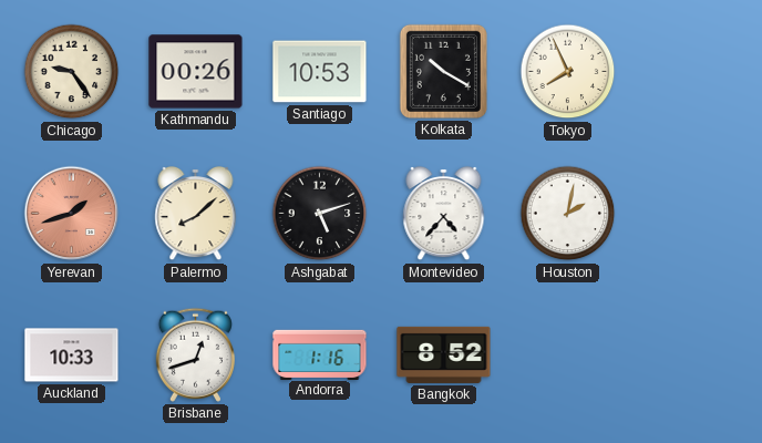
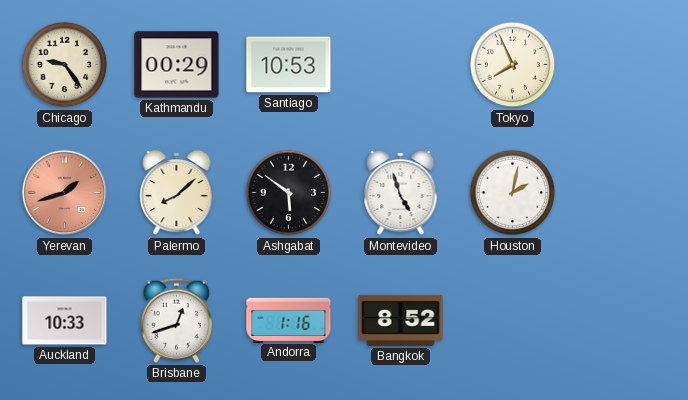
Kathmandu: 00:26 -> 00:29
Kolkata: 10:20 -> none
Ashgabat: 5:12 -> 5:51
Montevideo: 4:37 -> 4:57
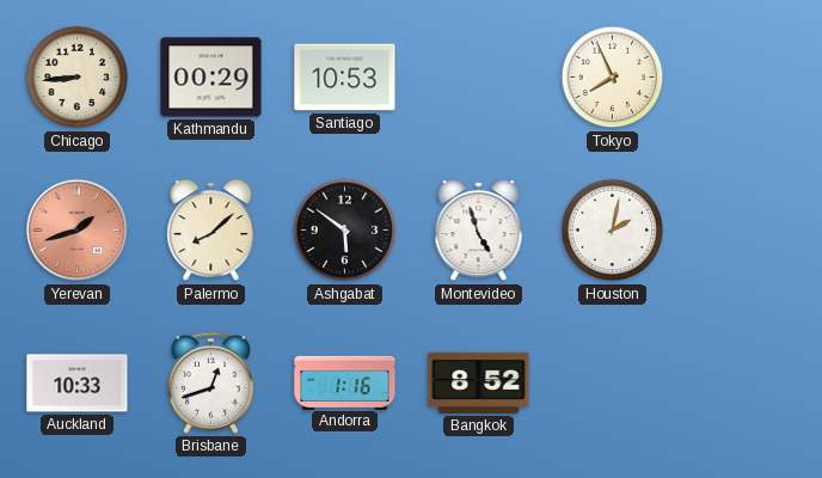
Chicago: 9:24 -> 8:44
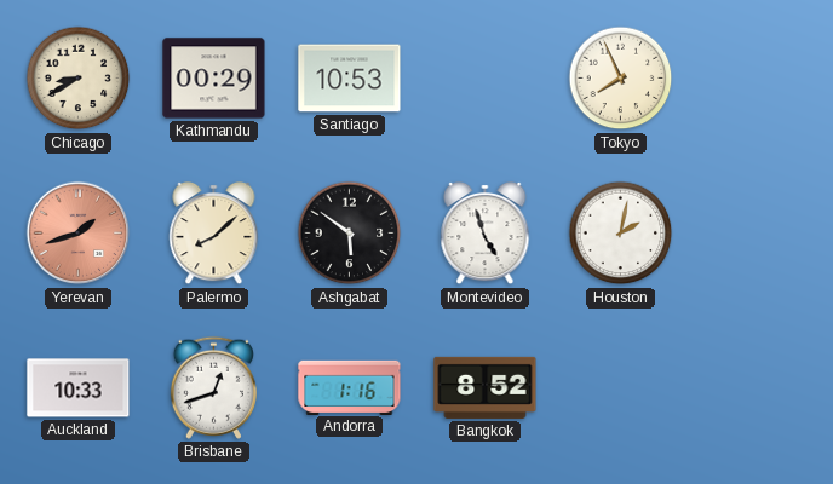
Chicago: 8:44 -> 8:40
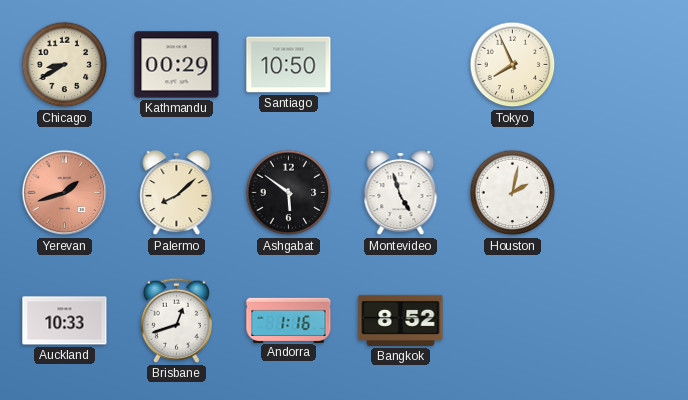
Santiago: 10:53 -> 10:50
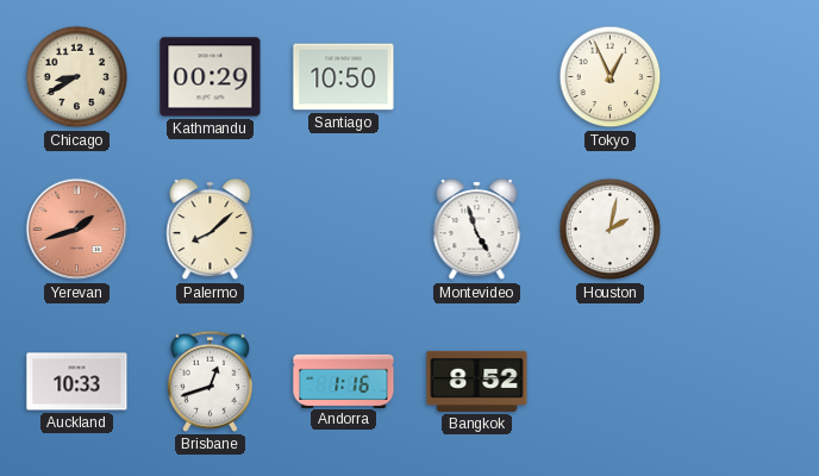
Tokyo: 7:56 -> 12:56
Ashgabat: 5:51 -> none
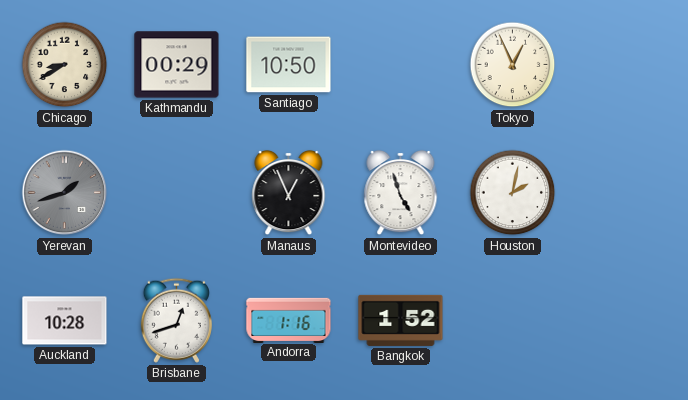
Yerevan dial: salmon -> grey
Palermo: 8:08 -> none
Manaus: none -> 12:56
Auckland: 10:33 -> 10:28
Bangkok: 8:52 -> 1:52
